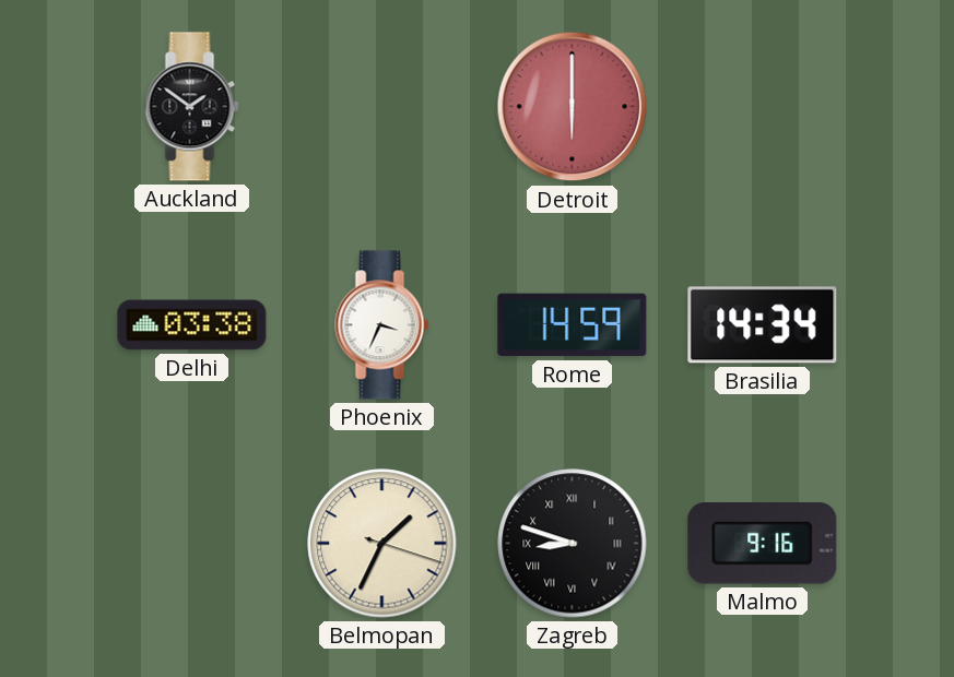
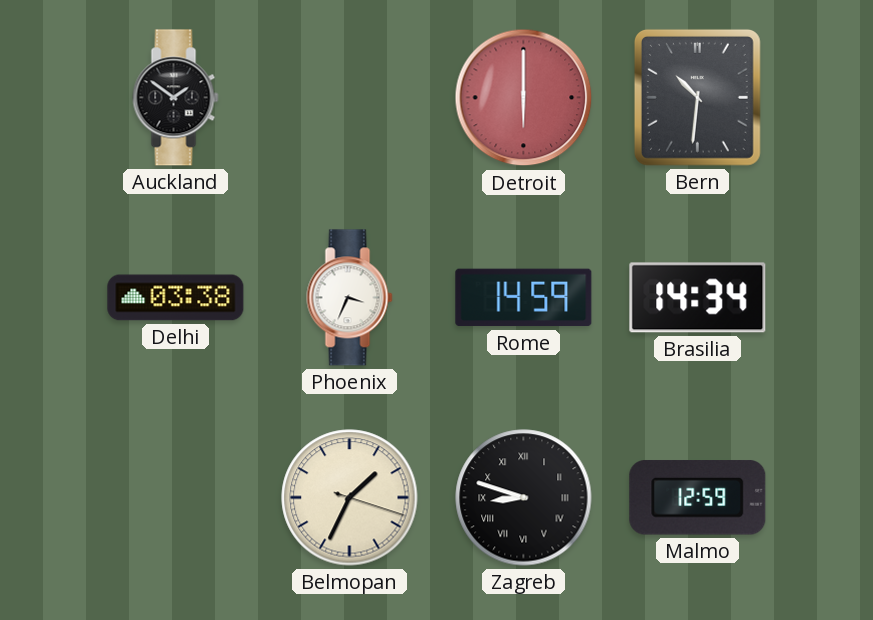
Bern: none -> 10:31
Malmo: 9:16 -> 12:59
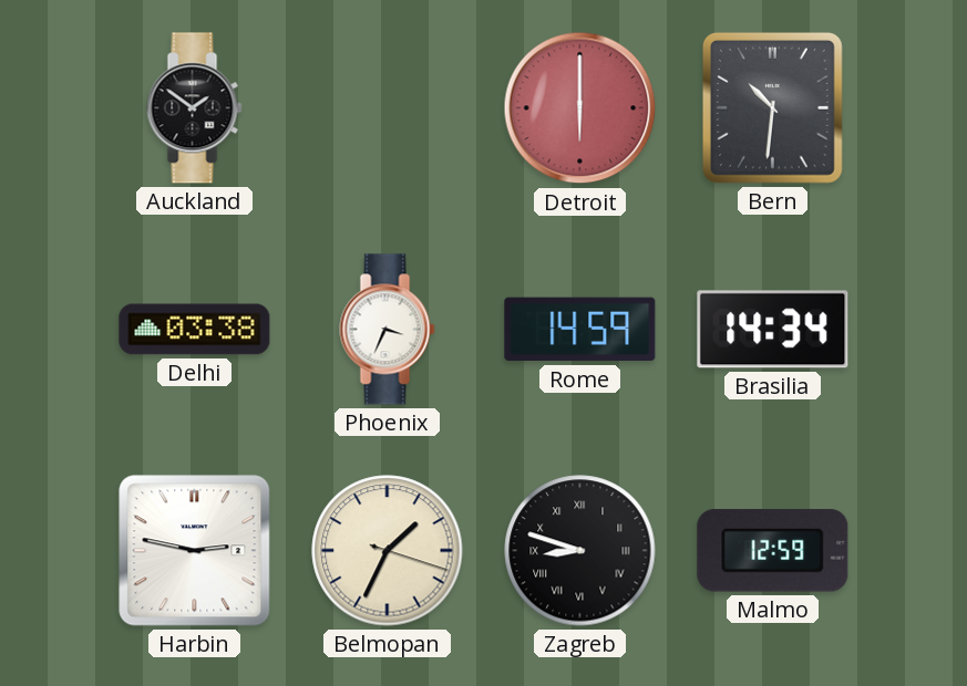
Harbin: none -> 2:47
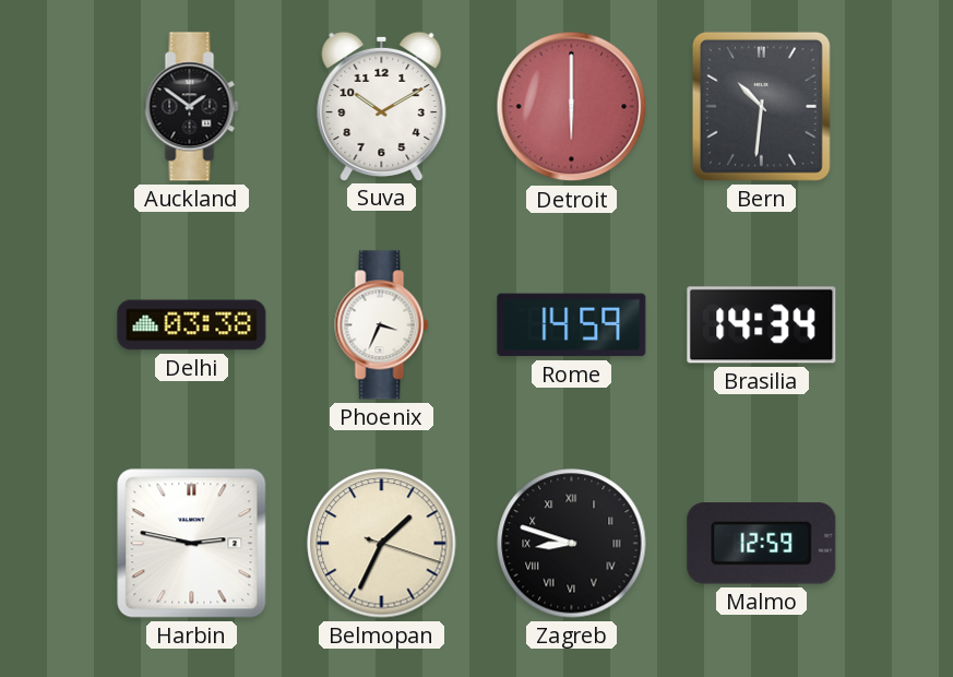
Suva: none -> 10:10
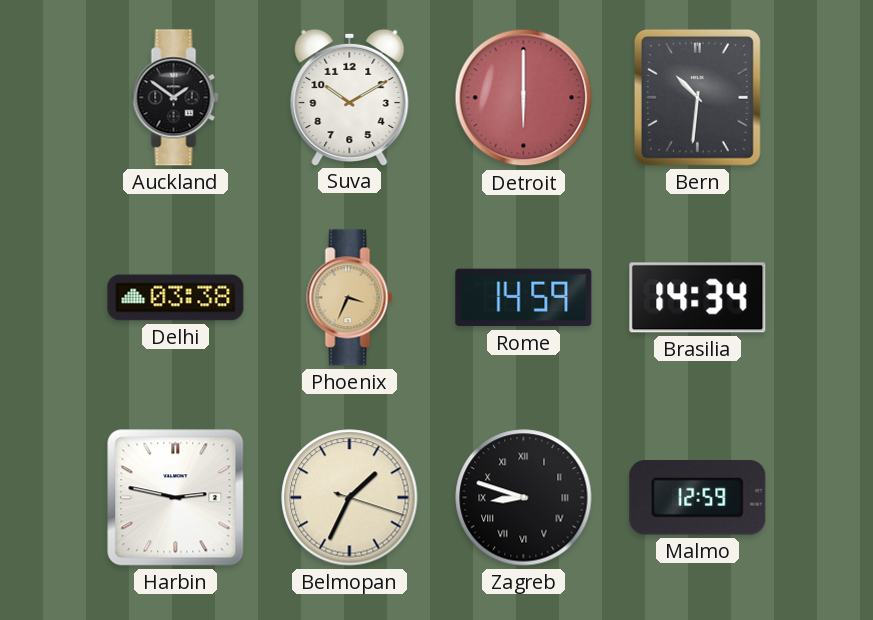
Phoenix dial: white -> champagne
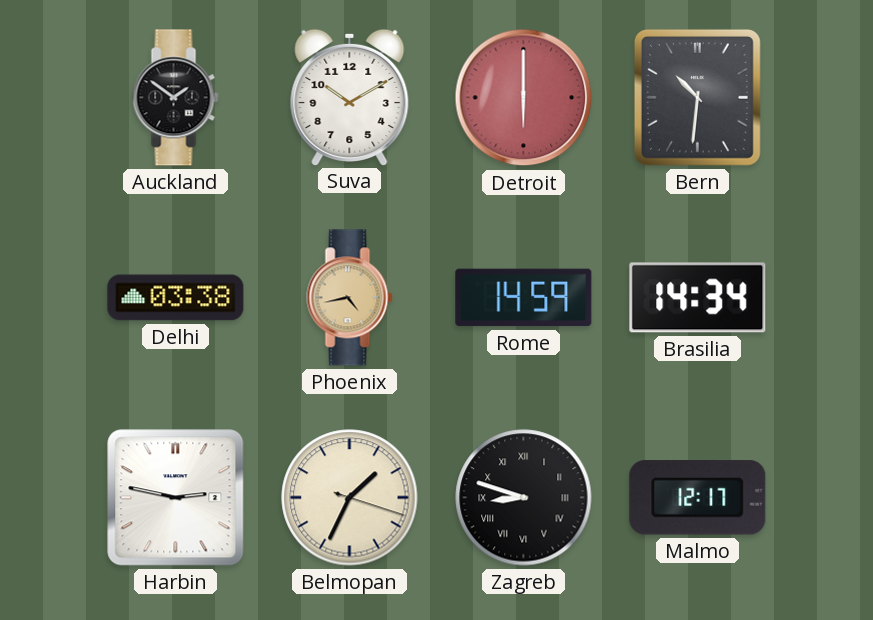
Phoenix: 3:34 -> 4:43
Malmo: 12:59 -> 12:17
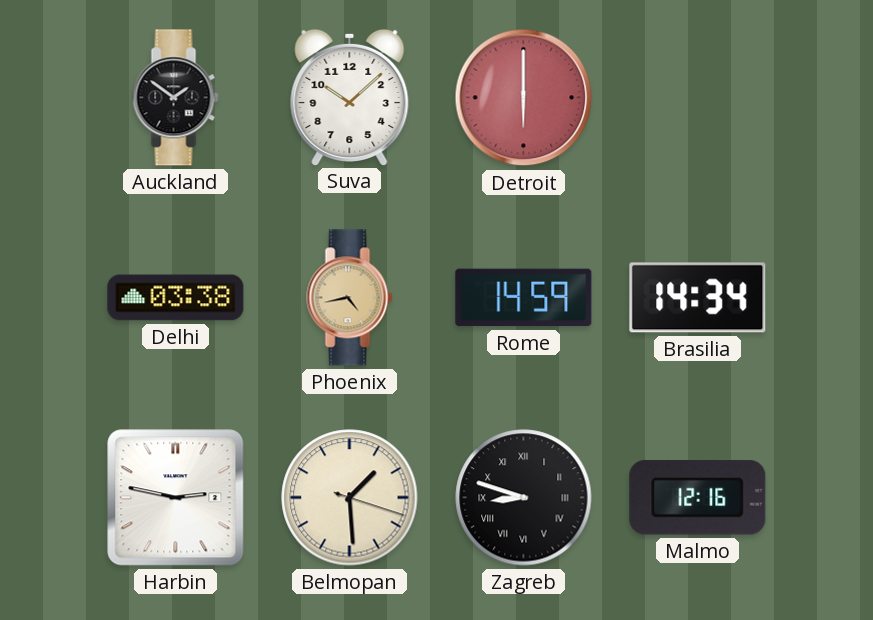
Suva: 10:10 -> 10:08
Bern: 10:31 -> none
Belmopan: 1:34 -> 1:29
Malmo: 12:17 -> 12:16
